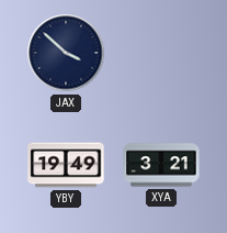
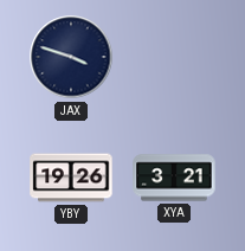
JAX: 3:52 -> 3:48
YBY: 19:49 -> 19:26
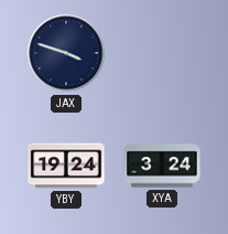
YBY: 19:26 -> 19:24
XYA: 3:21 -> 3:24
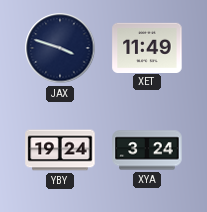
XET: none -> 11:49
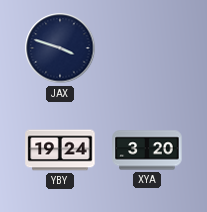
XET: 11:49 -> none
XYA: 3:24 -> 3:20
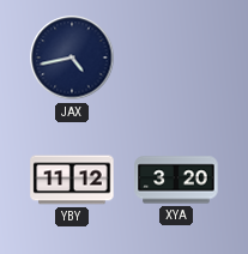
JAX: 3:48 -> 4:43
YBY: 19:24 -> 11:12
